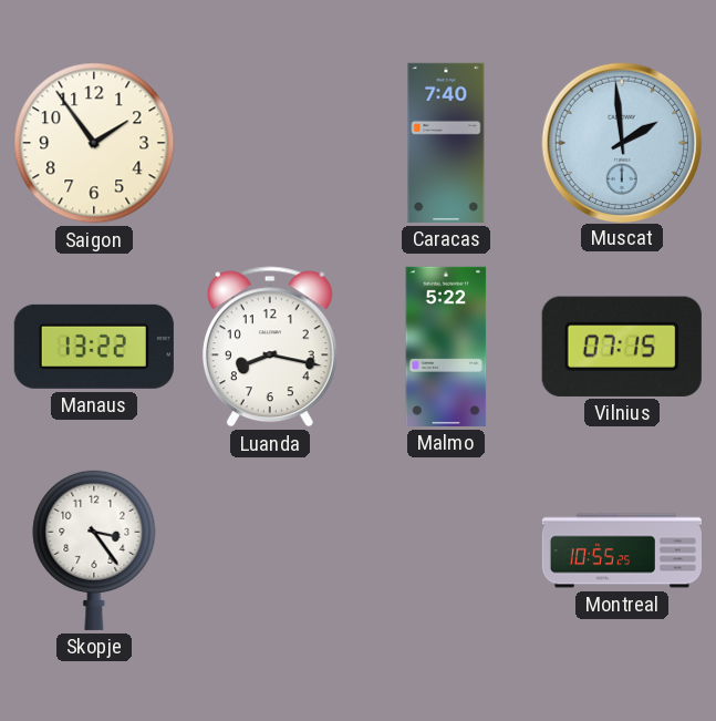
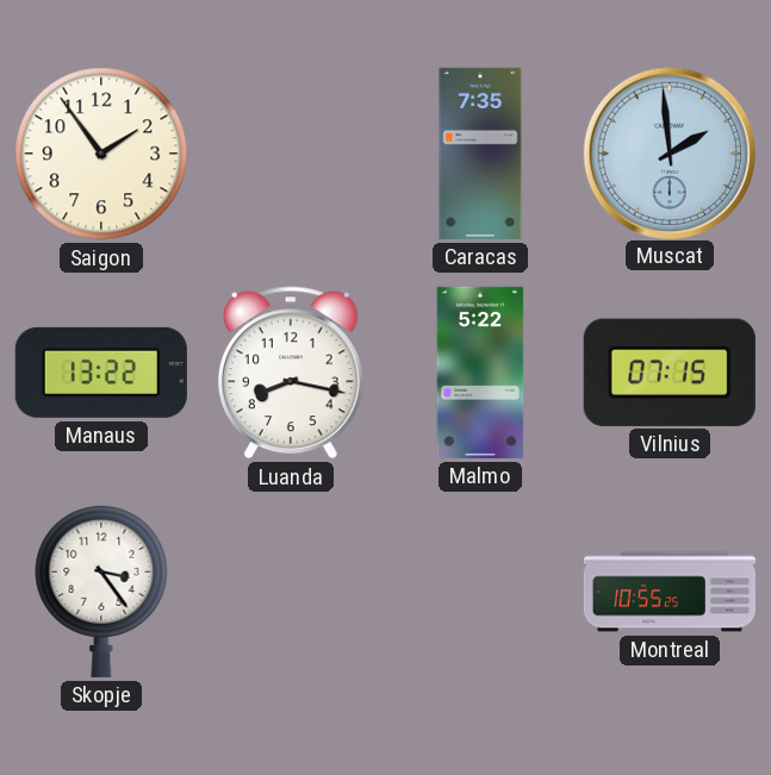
Caracas: 7:40 -> 7:35
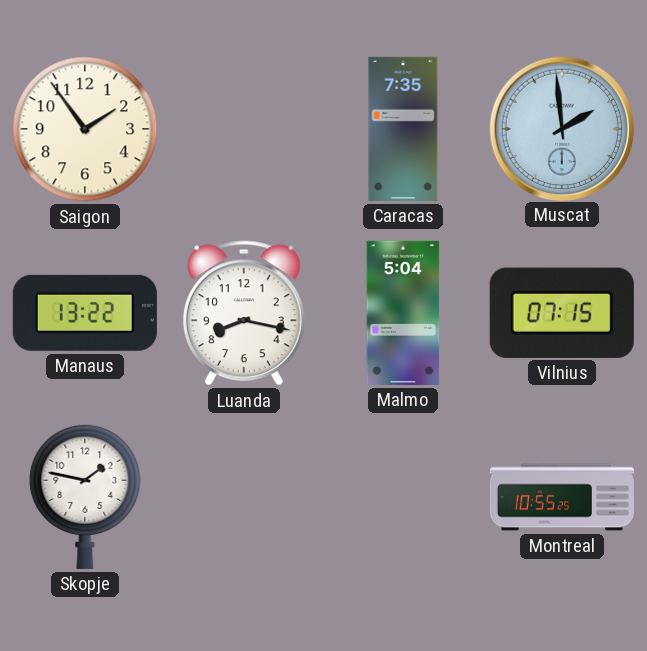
Malmo: 5:22 -> 5:04
Skopje: 3:24 -> 1:47
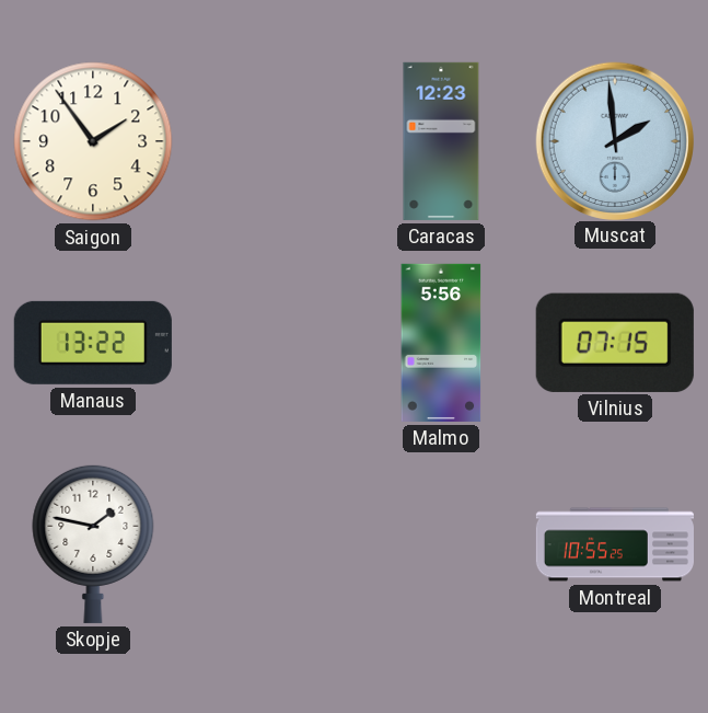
Caracas: 7:35 -> 12:23
Luanda: 8:17 -> none
Malmo: 5:04 -> 5:56
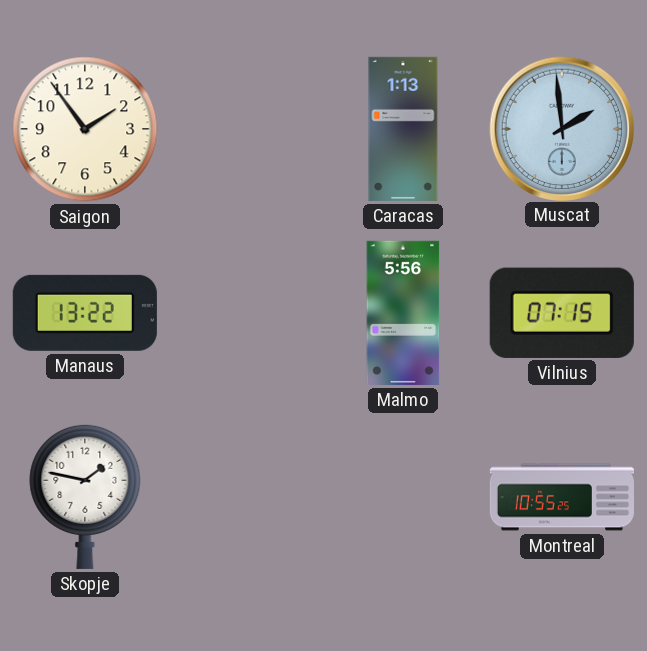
Caracas: 12:23 -> 1:13
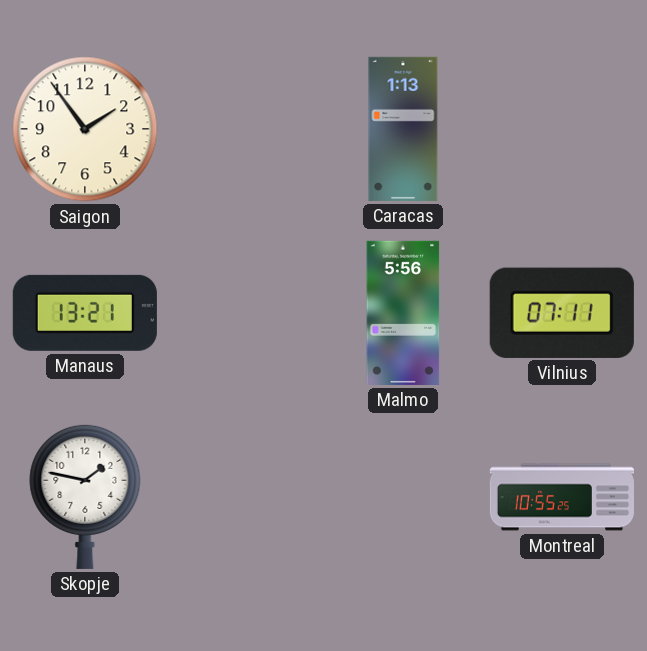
Muscat: 1:59 -> none
Manaus: 13:22 -> 13:21
Vilnius: 07:15 -> 07:11
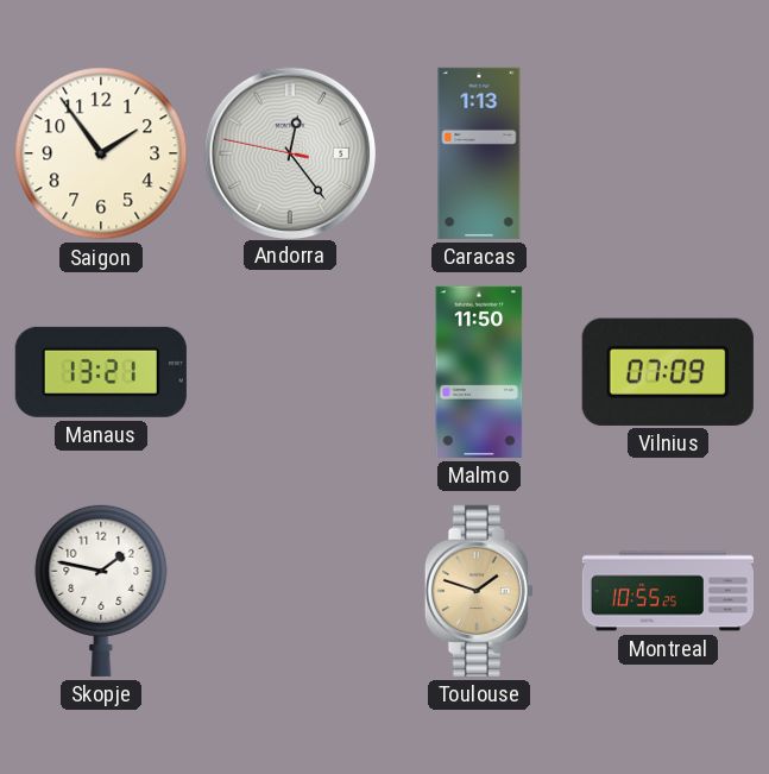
Andorra: none -> 12:23
Malmo: 5:56 -> 11:50
Vilnius: 07:11 -> 07:09
Toulouse: none -> 1:48
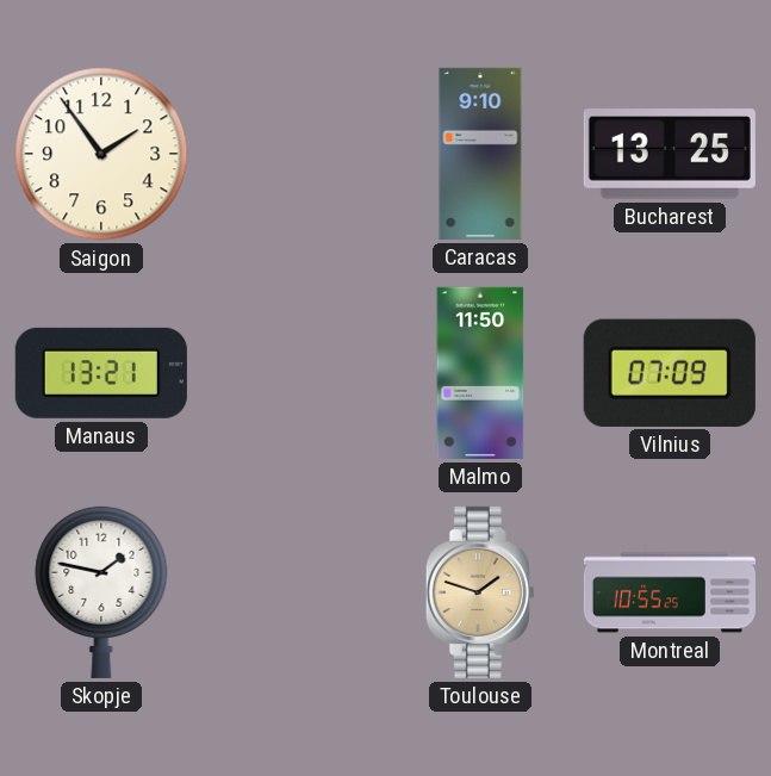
Andorra: 12:23 -> none
Caracas: 1:13 -> 9:10
Bucharest: none -> 13:25
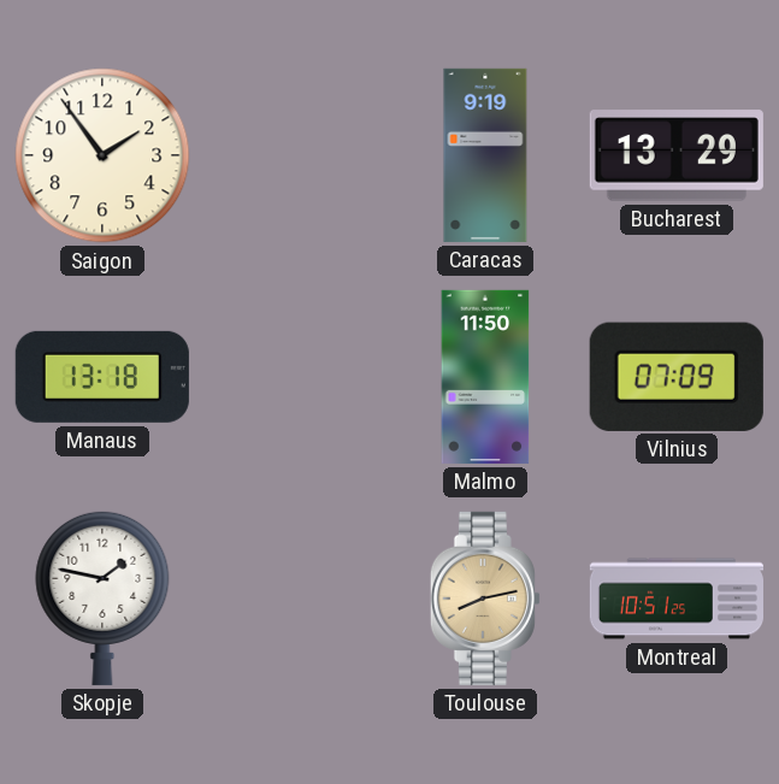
Caracas: 9:10 -> 9:19
Bucharest: 13:25 -> 13:29
Manaus: 13:21 -> 13:18
Toulouse: 1:48 -> 8:13
Montreal: 10:55 -> 10:51
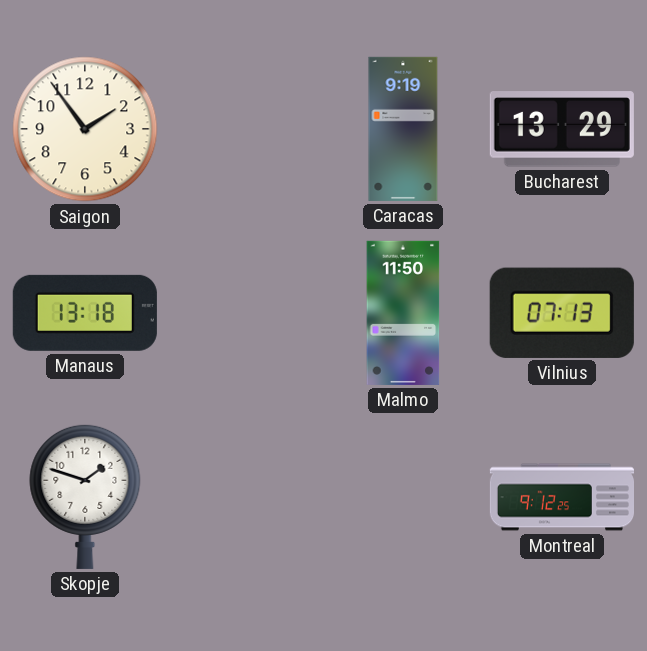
Vilnius: 07:09 -> 07:13
Skopje: 1:47 -> 1:48
Toulouse: 8:13 -> none
Montreal: 10:51 -> 9:12
